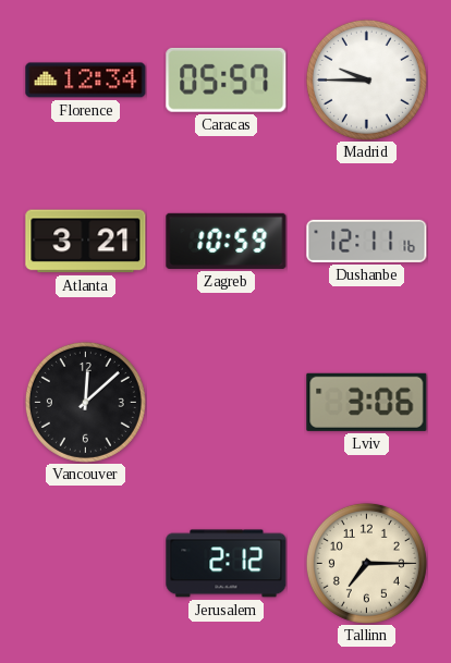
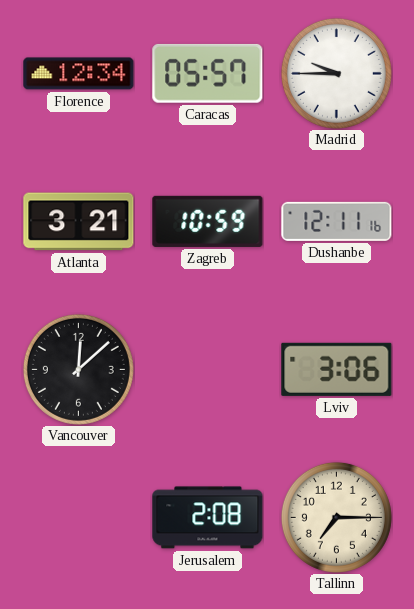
Jerusalem: 2:12 -> 2:08
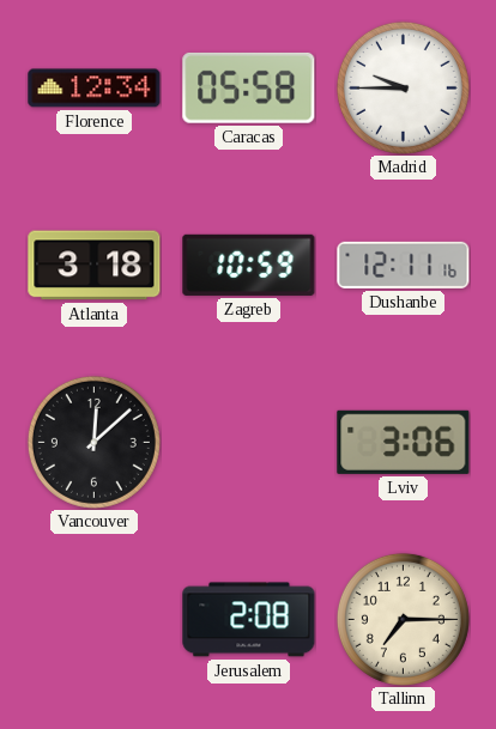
Caracas: 05:57 -> 05:58
Atlanta: 3:21 -> 3:18
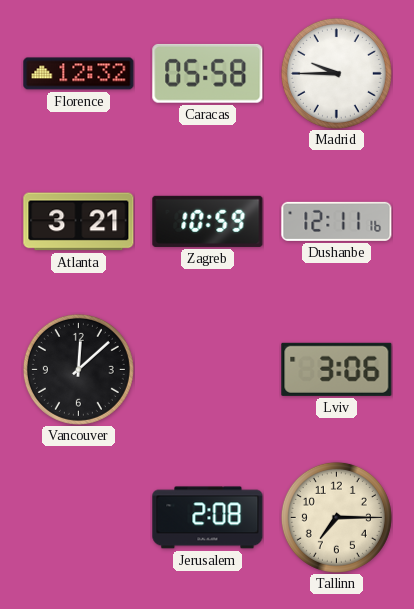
Florence: 12:34 -> 12:32
Atlanta: 3:18 -> 3:21
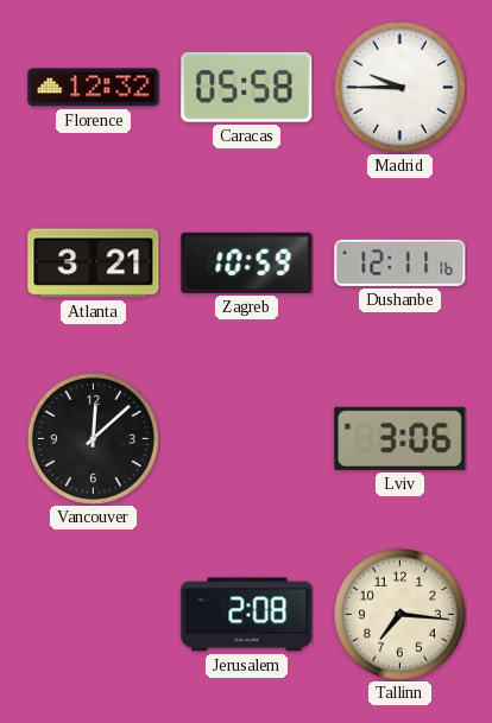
Tallinn: 7:15 -> 7:16
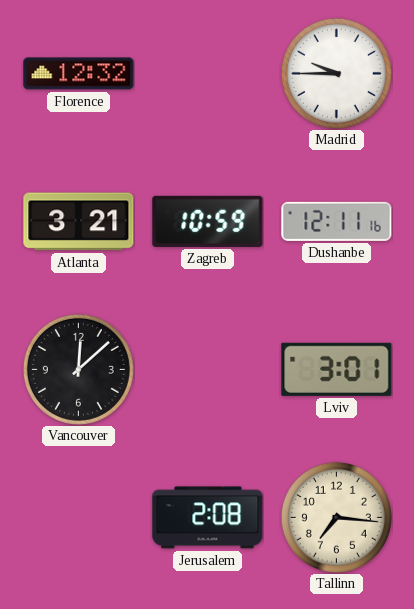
Caracas: 05:58 -> none
Lviv: 3:06 -> 3:01
